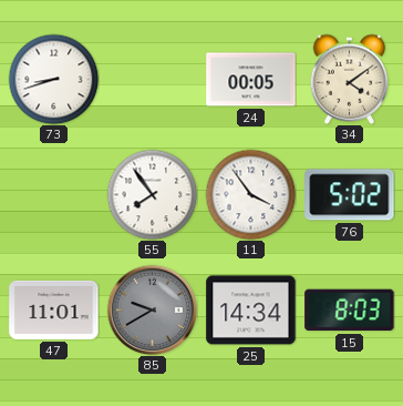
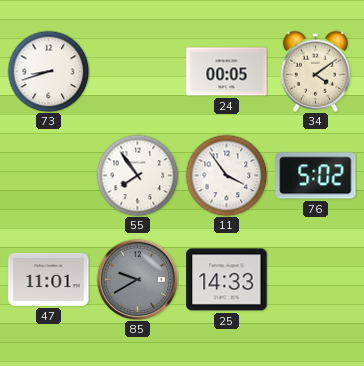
25: 14:34 -> 14:33
15: 8:03 -> none
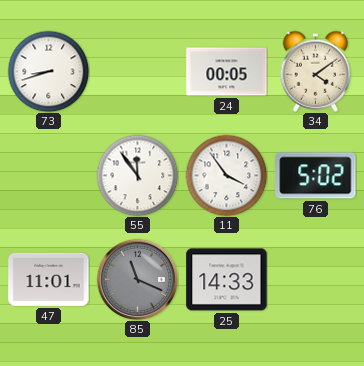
55: 7:54 -> 11:54
85: 9:40 -> 11:19
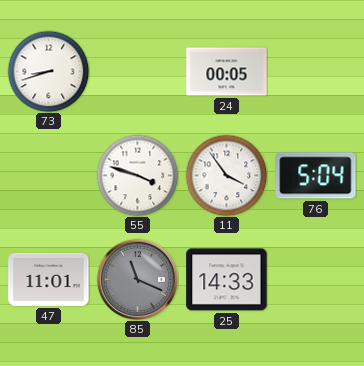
34: 4:09 -> none
55: 11:54 -> 3:48
76: 5:02 -> 5:04
